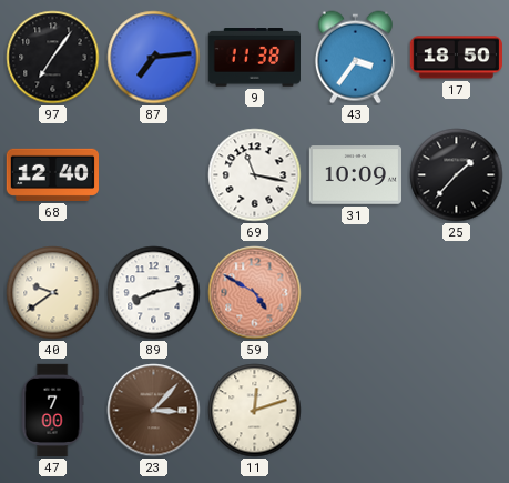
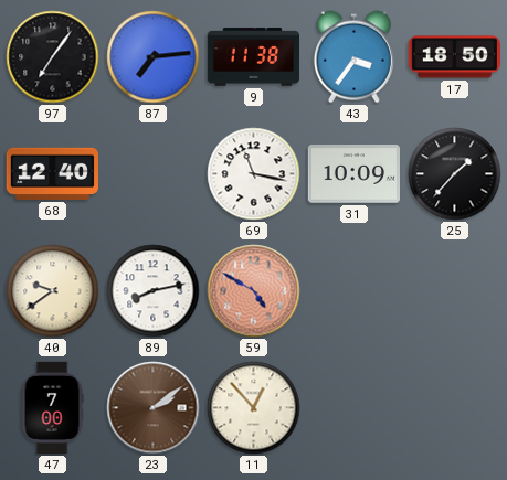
23: 3:07 -> 2:09
11: 12:12 -> 12:53
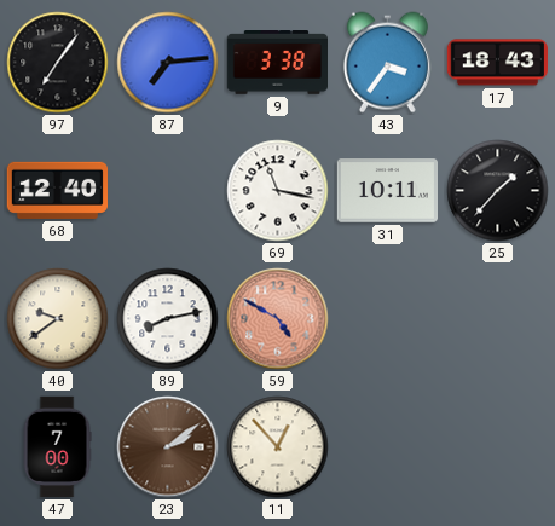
9: 11:38 -> 3:38
17: 18:50 -> 18:43
31: 10:09 -> 10:11
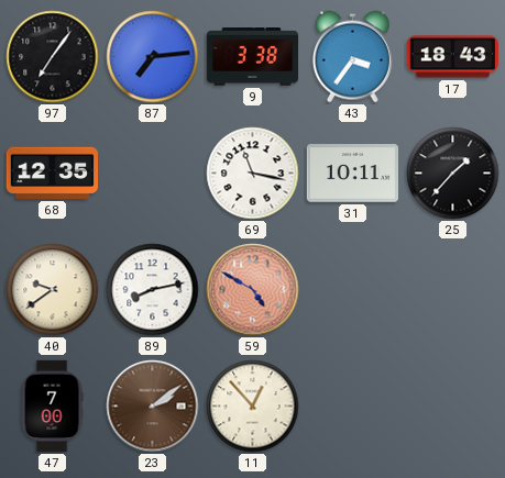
68: 12:40 -> 12:35
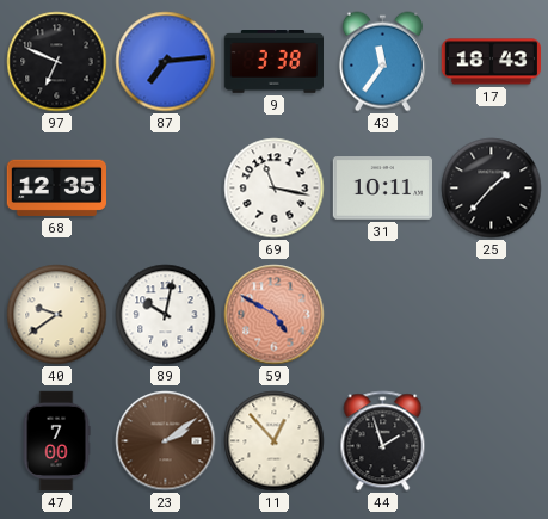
97: 7:06 -> 6:49
43: 3:36 -> 11:36
89: 8:13 -> 10:02
44: none -> 1:57
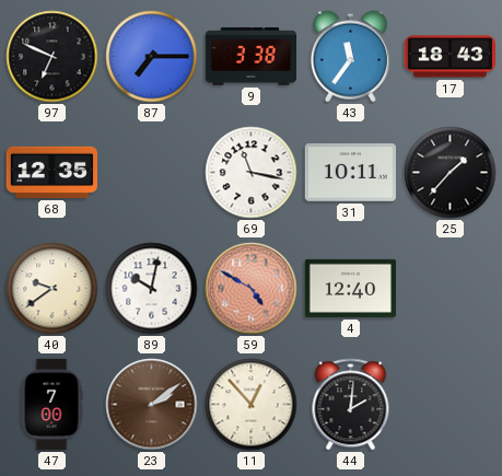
87: 7:14 -> 7:15
4: none -> 12:40
44: 1:57 -> 2:01
